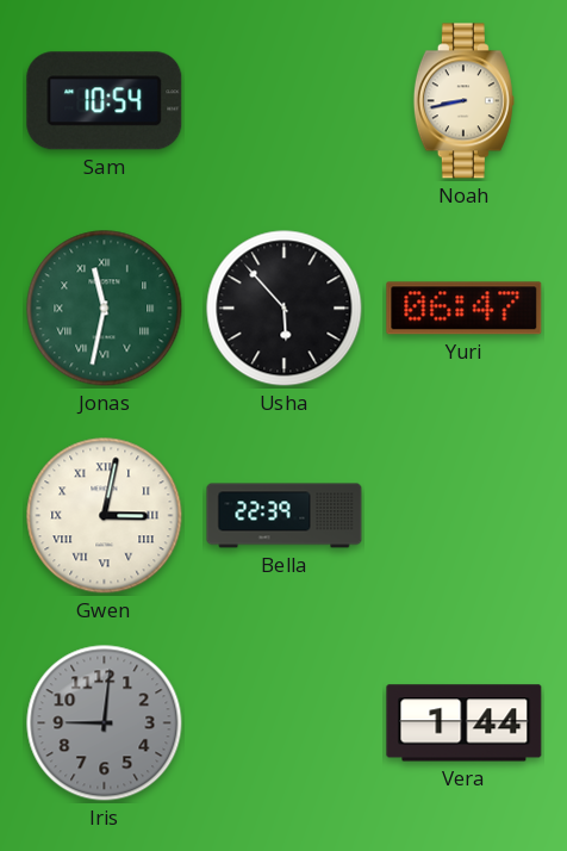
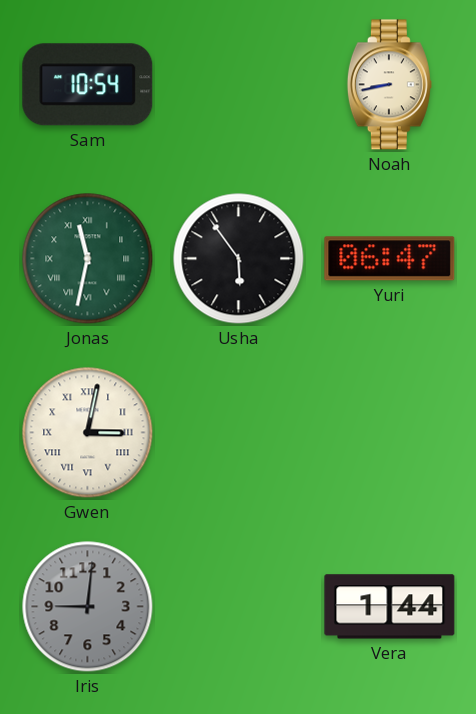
Usha: 5:53 -> 5:54
Bella: 22:39 -> none
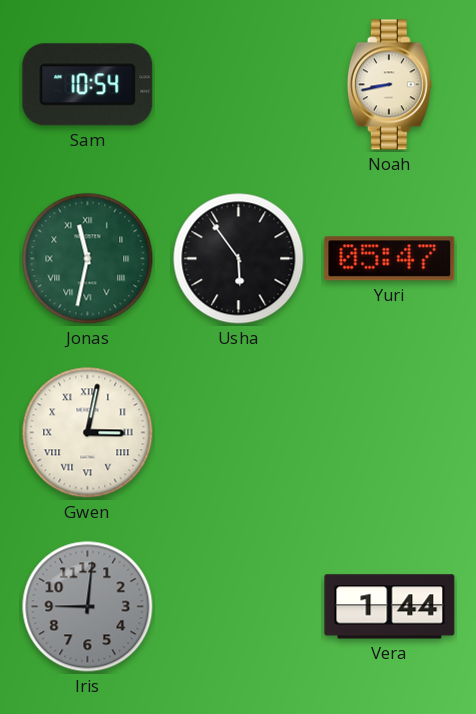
Yuri: 06:47 -> 05:47
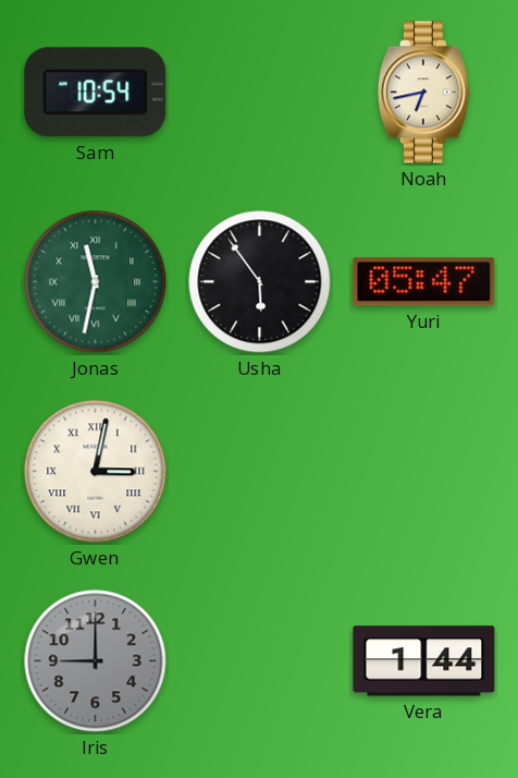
Noah: 8:43 -> 6:43
Iris: 9:01 -> 9:00
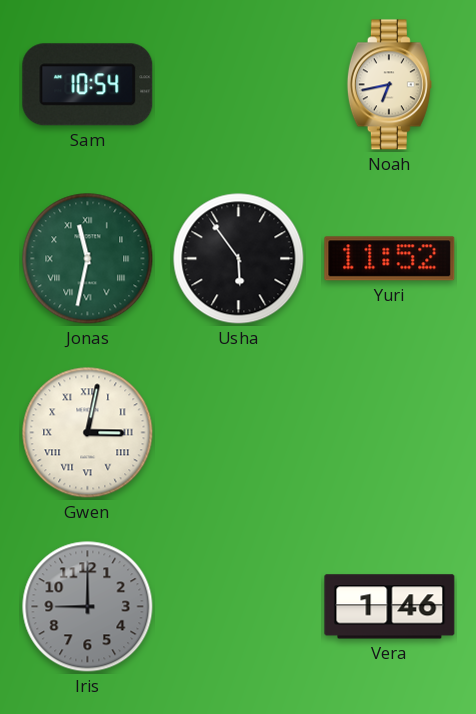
Yuri: 05:47 -> 11:52
Vera: 1:44 -> 1:46
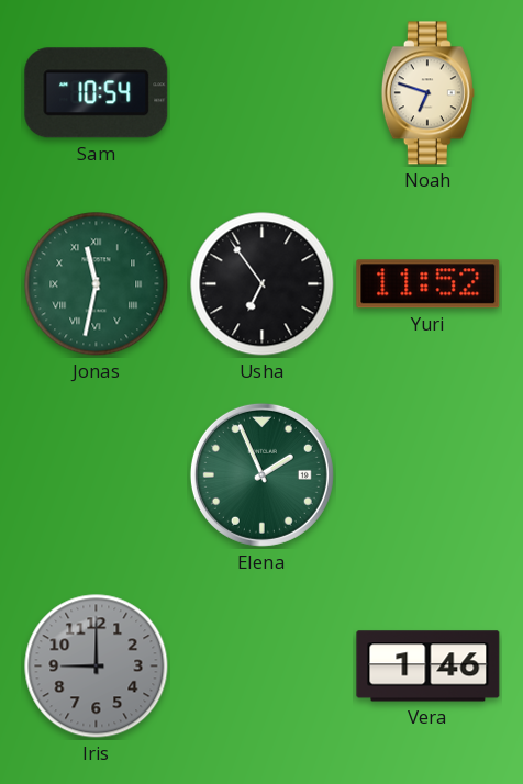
Noah: 6:43 -> 6:48
Usha: 5:54 -> 6:54
Gwen: 3:02 -> none
Elena: none -> 1:56
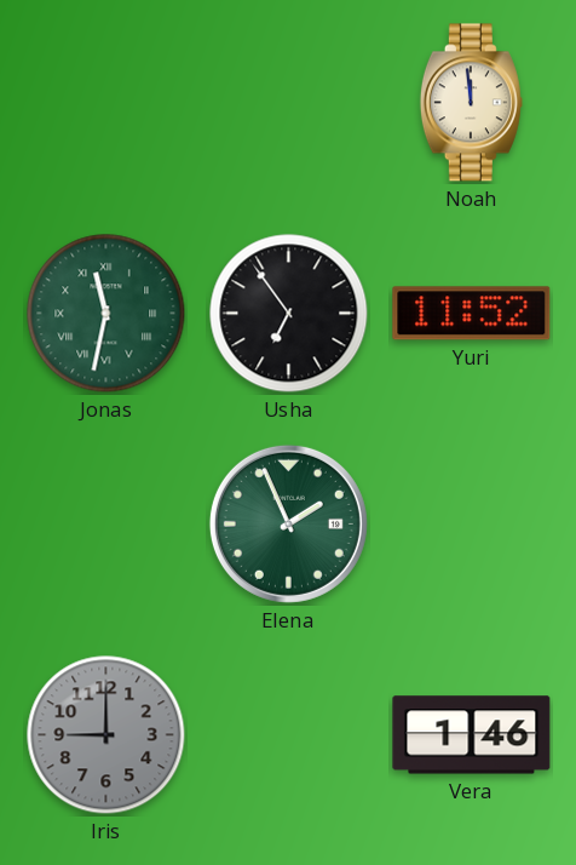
Sam: 10:54 -> none
Noah: 6:48 -> 11:59
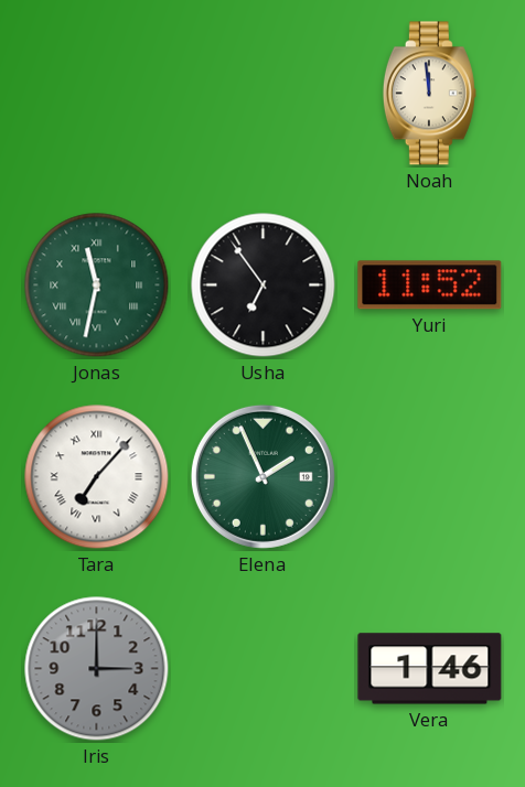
Tara: none -> 7:07
Iris: 9:00 -> 3:00
